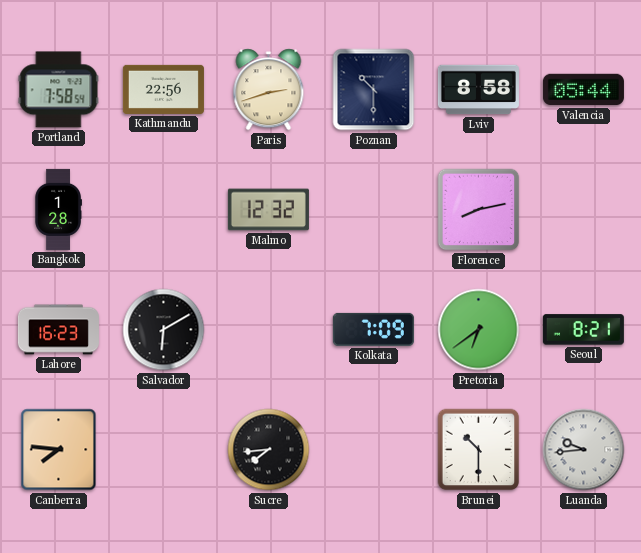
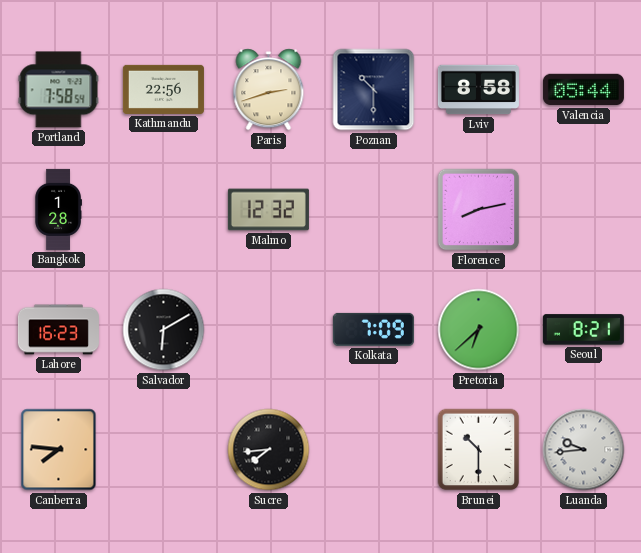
Pretoria: 6:39 -> 6:38
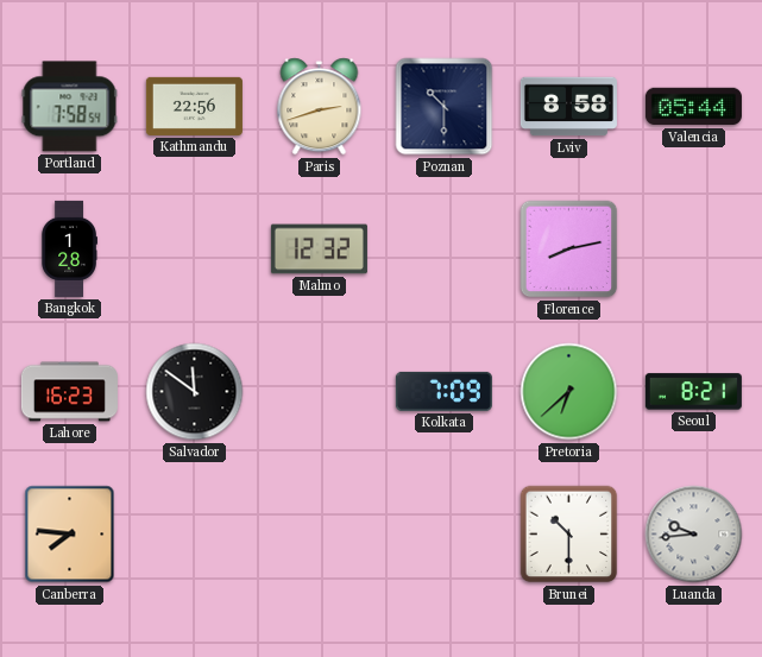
Salvador: 6:10 -> 11:51
Sucre: 7:44 -> none
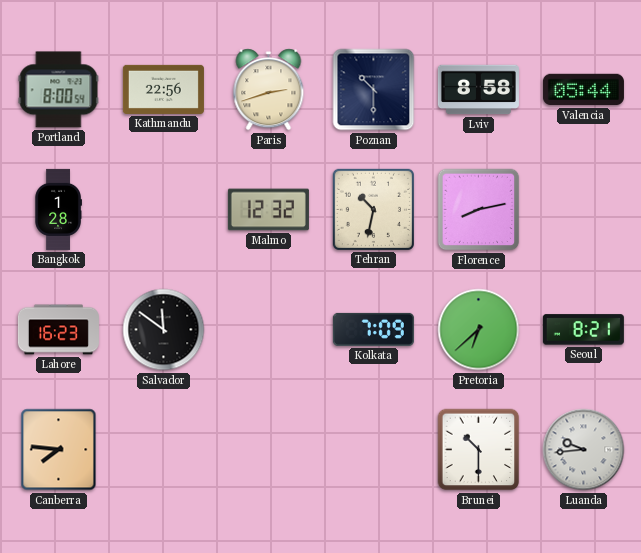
Portland: 7:58 -> 8:00
Tehran: none -> 10:32
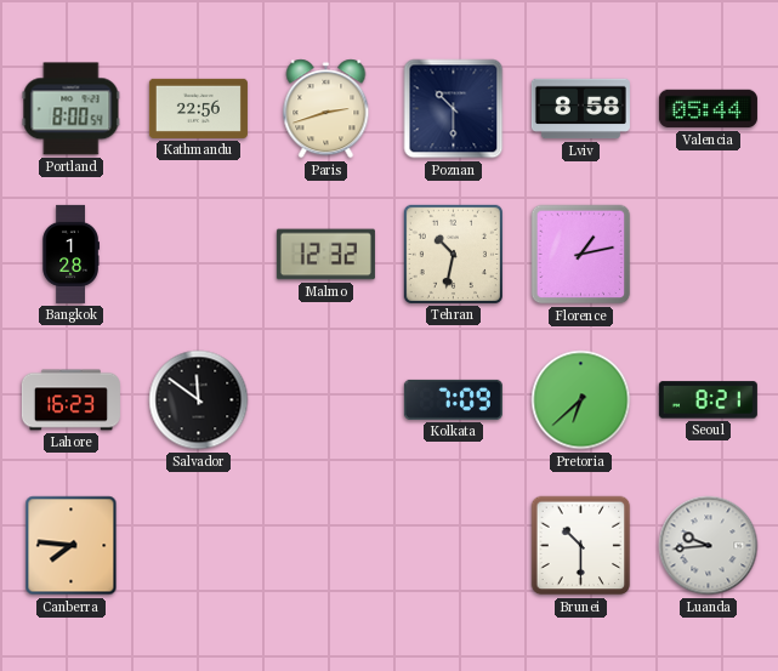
Florence: 8:13 -> 1:13
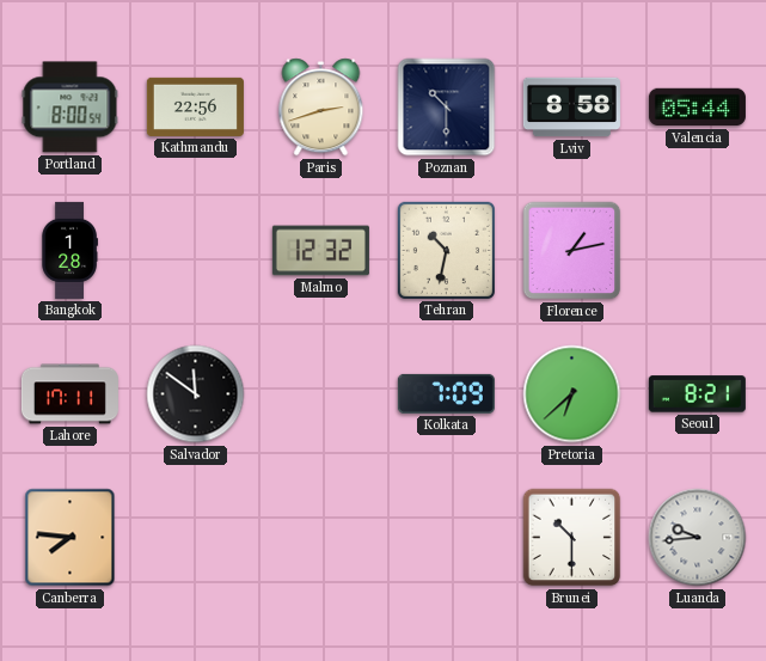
Lahore: 16:23 -> 17:11
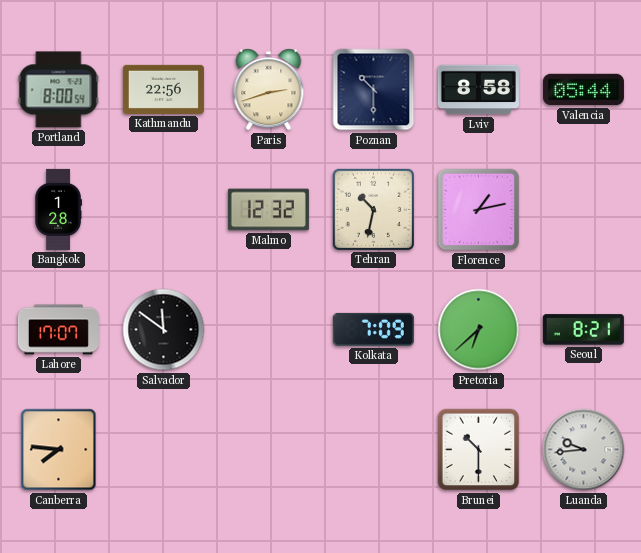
Lahore: 17:11 -> 17:07
